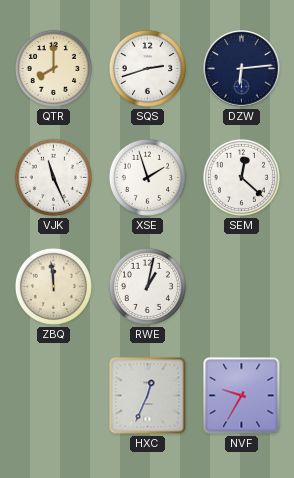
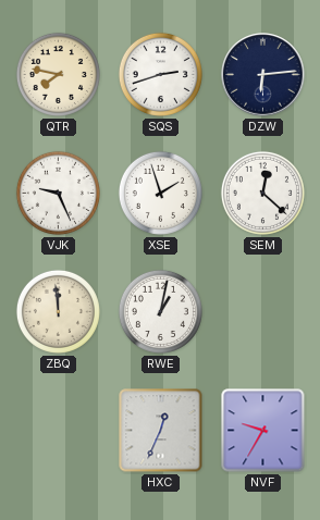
QTR: 8:00 -> 7:47
VJK: 11:26 -> 9:26
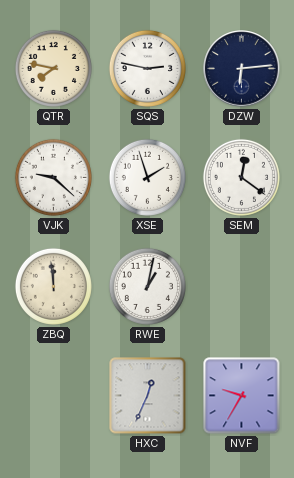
SQS: 2:42 -> 2:47
VJK: 9:26 -> 9:22
SEM: 12:22 -> 12:21
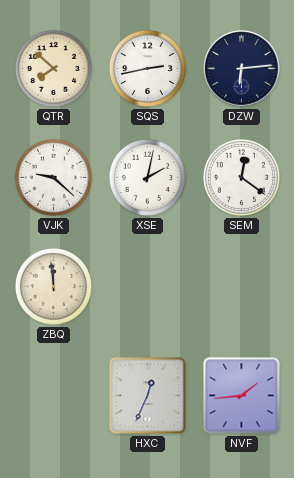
QTR: 7:47 -> 7:52
SQS: 2:47 -> 2:43
XSE: 1:57 -> 2:02
RWE: 1:02 -> none
NVF: 9:35 -> 1:44
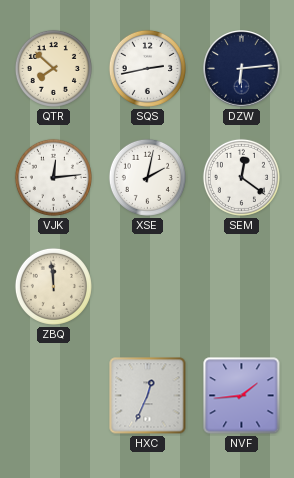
VJK: 9:22 -> 12:14
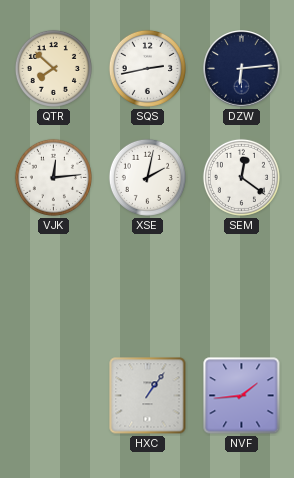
ZBQ: 11:59 -> none
HXC: 12:34 -> 1:06
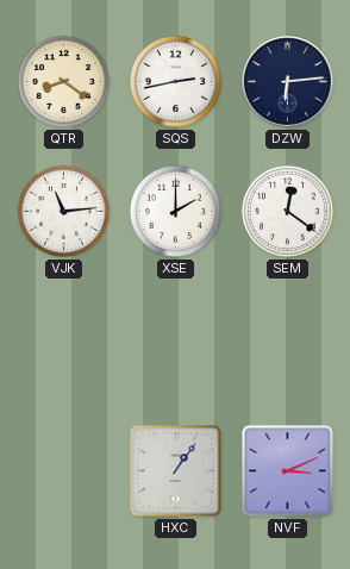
QTR: 7:52 -> 8:21
VJK: 12:14 -> 11:14
XSE: 2:02 -> 2:00
NVF: 1:44 -> 3:11
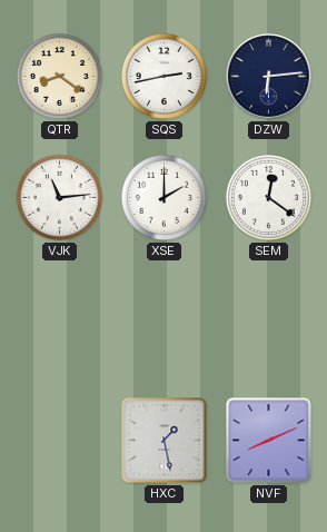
HXC: 1:06 -> 1:28
NVF: 3:11 -> 8:11
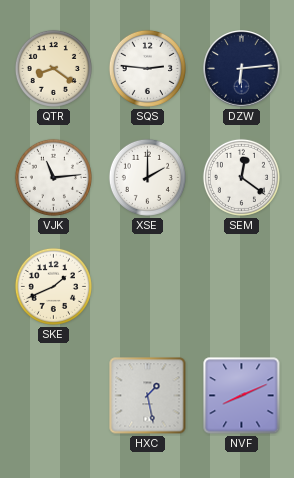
SQS: 2:43 -> 2:46
SKE: none -> 1:41
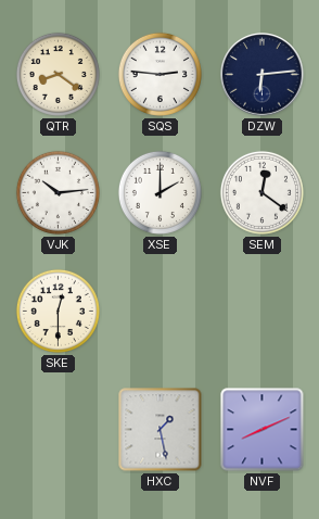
VJK: 11:14 -> 10:14
SKE: 1:41 -> 12:30
